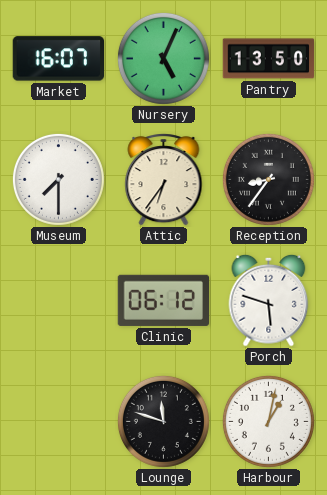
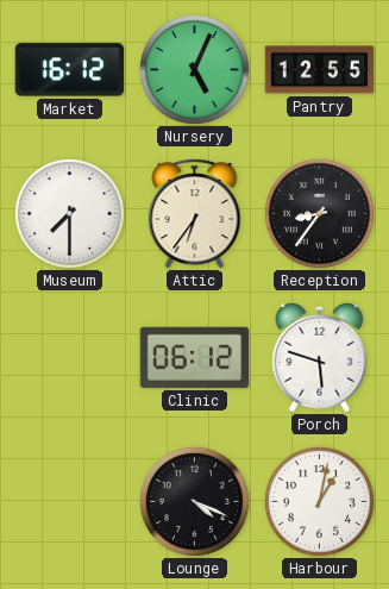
Market: 16:07 -> 16:12
Pantry: 13:50 -> 12:55
Lounge: 11:48 -> 4:19
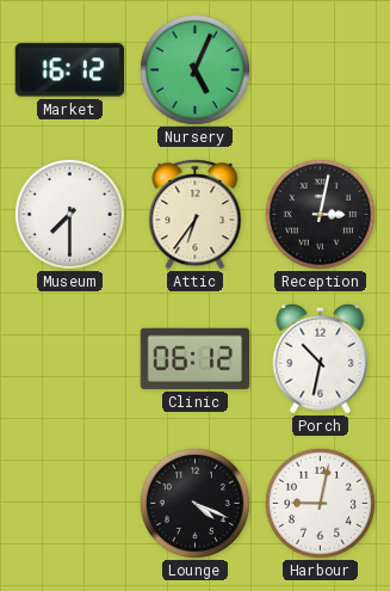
Pantry: 12:55 -> none
Reception: 8:36 -> 3:02
Porch: 5:48 -> 10:32
Harbour: 1:02 -> 9:02
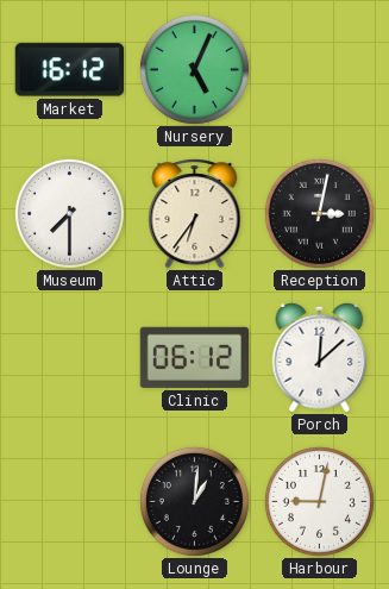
Porch: 10:32 -> 12:08
Lounge: 4:19 -> 1:01
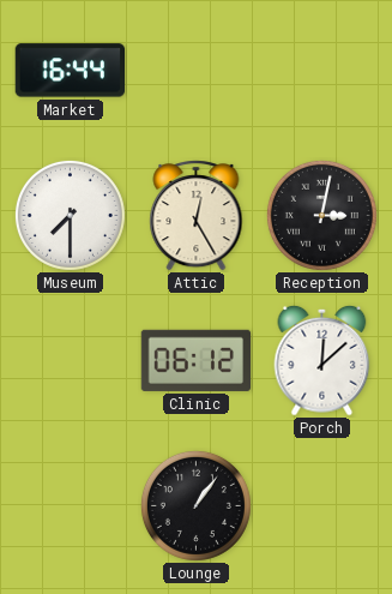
Market: 16:12 -> 16:44
Nursery: 5:04 -> none
Attic: 6:36 -> 12:25
Lounge: 1:01 -> 1:06
Harbour: 9:02 -> none
